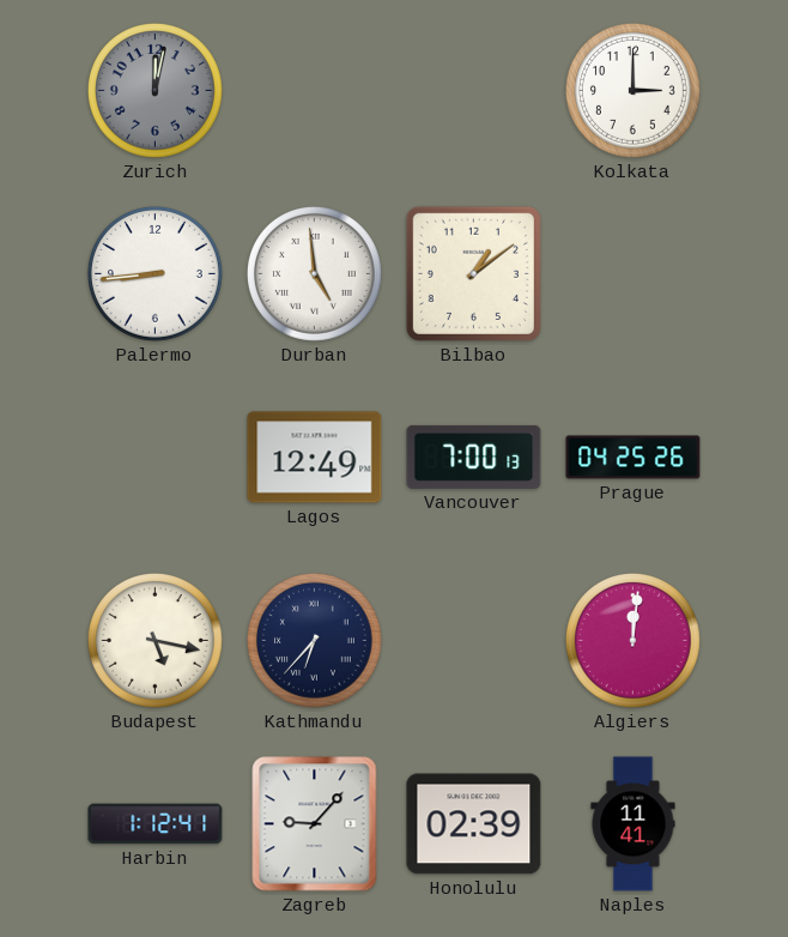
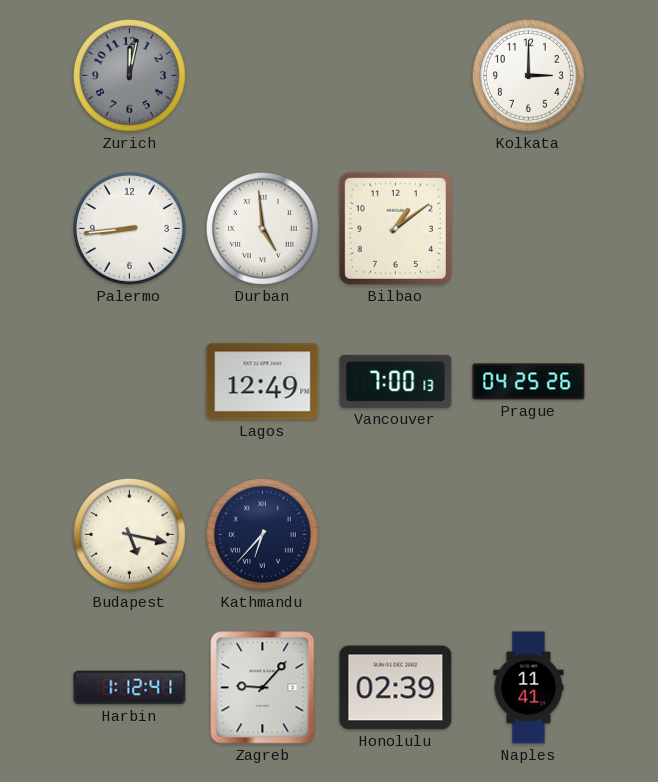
Algiers: 12:01 -> none
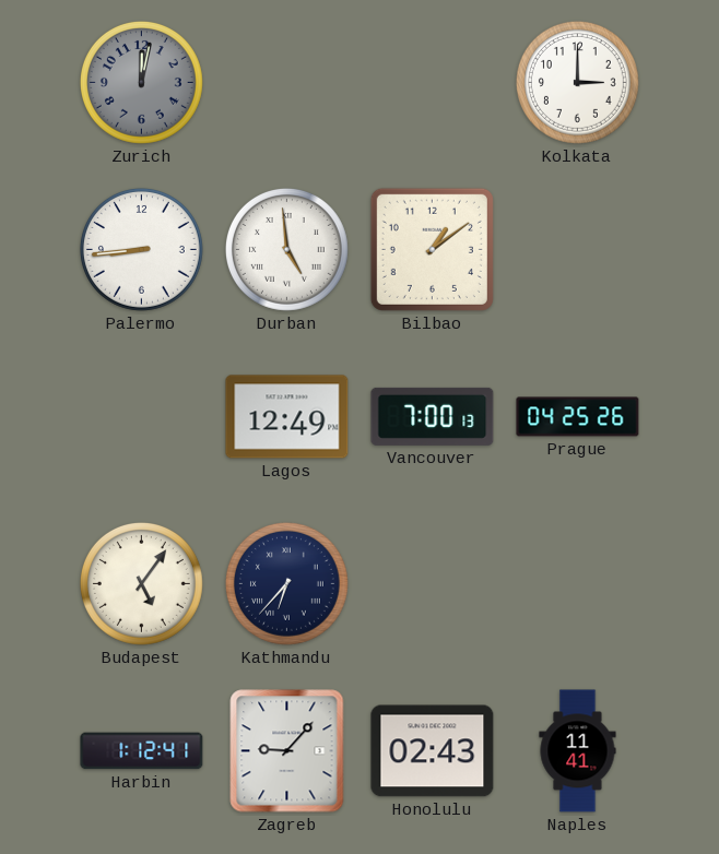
Budapest: 5:17 -> 5:06
Honolulu: 02:39 -> 02:43
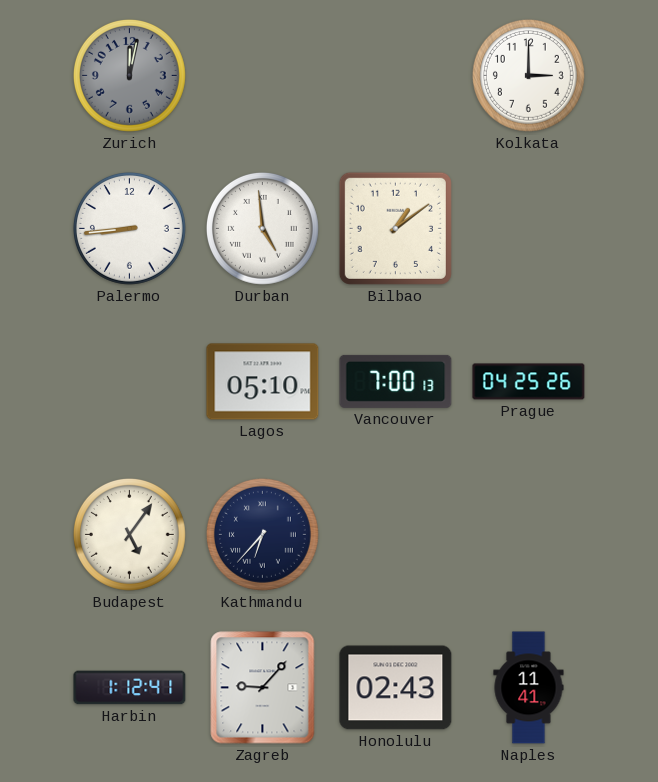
Lagos: 12:49 -> 05:10
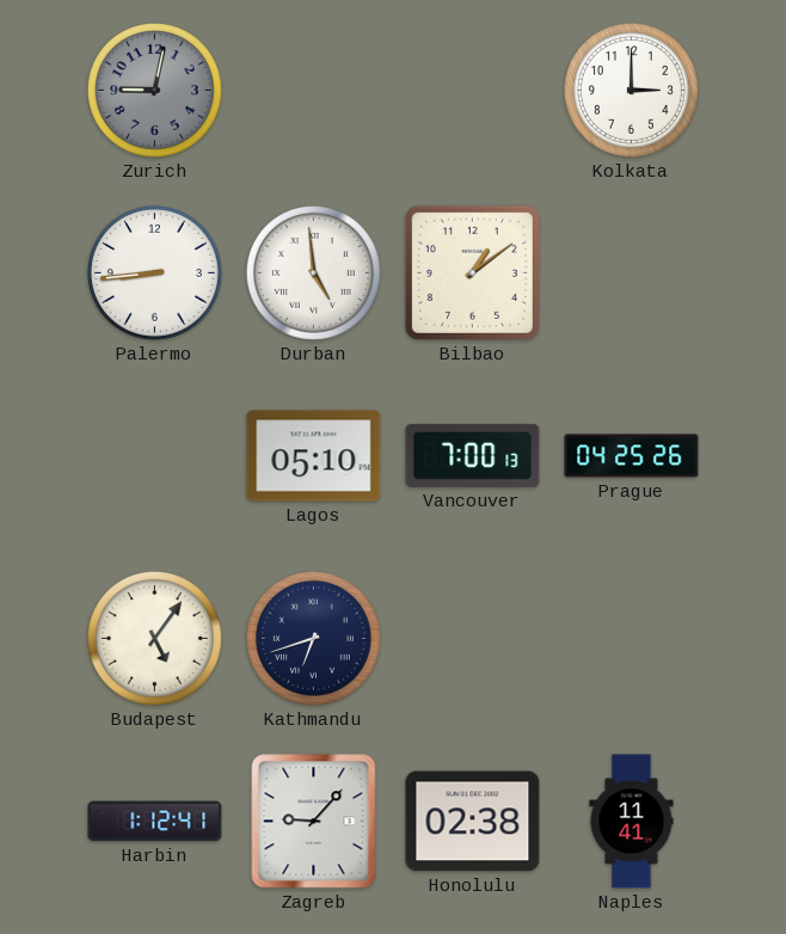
Zurich: 12:02 -> 9:02
Kathmandu: 6:37 -> 6:42
Honolulu: 02:43 -> 02:38
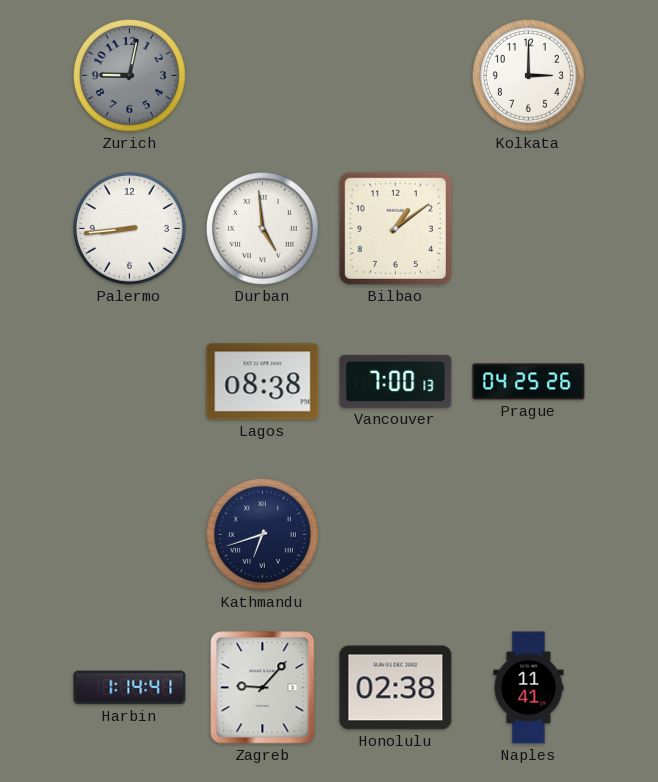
Lagos: 05:10 -> 08:38
Budapest: 5:06 -> none
Harbin: 1:12 -> 1:14
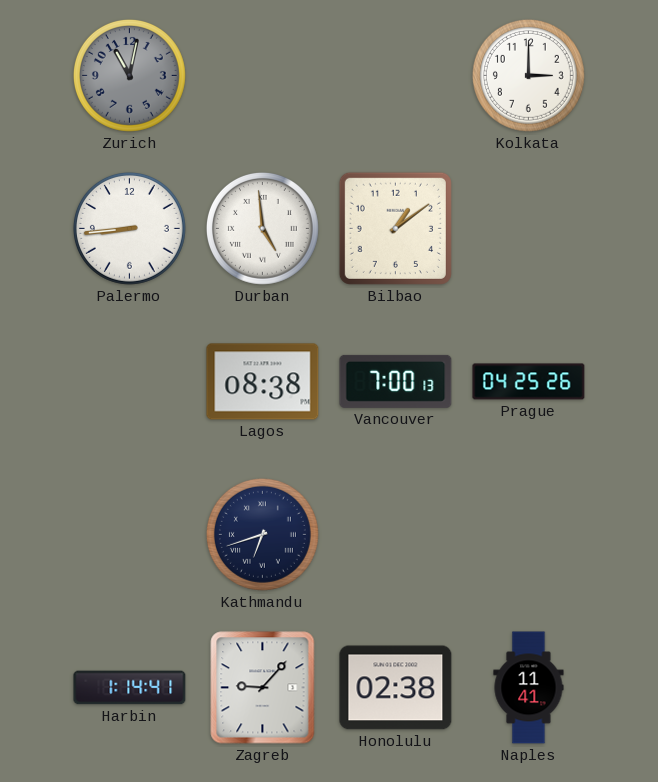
Zurich: 9:02 -> 11:02
